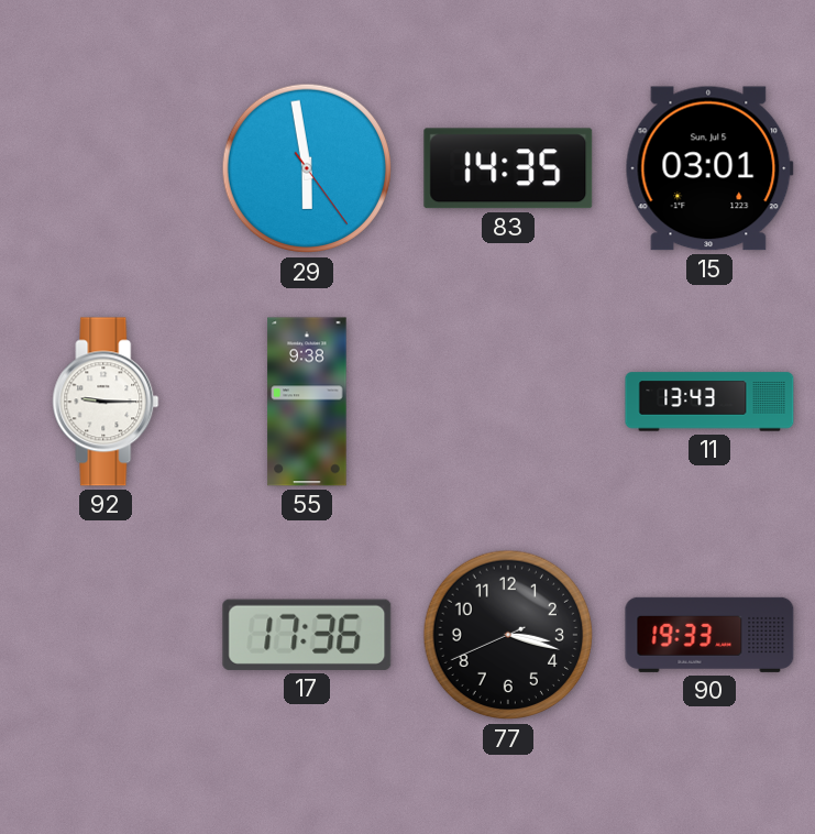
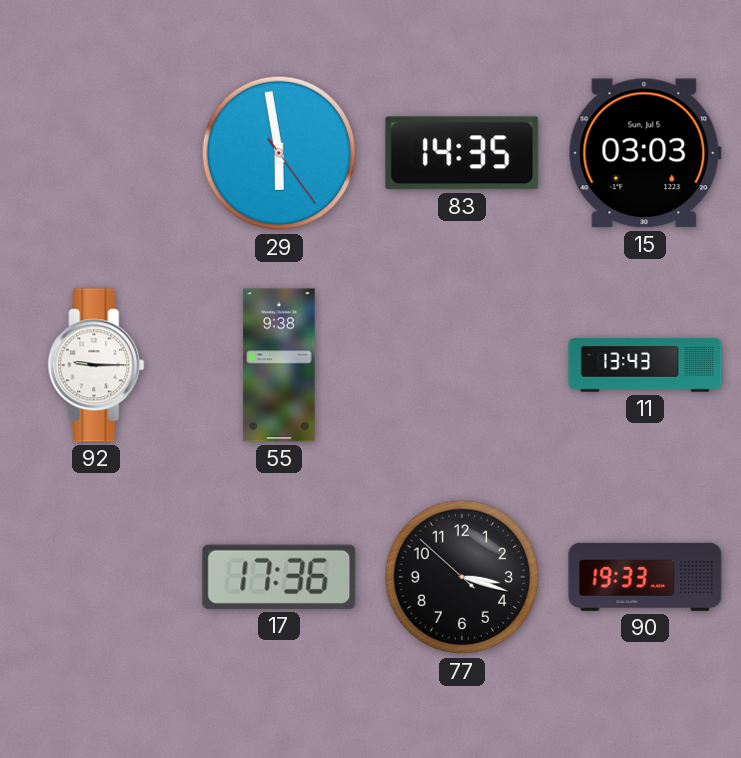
15: 03:01 -> 03:03
77: 3:17:41 -> 3:17:52
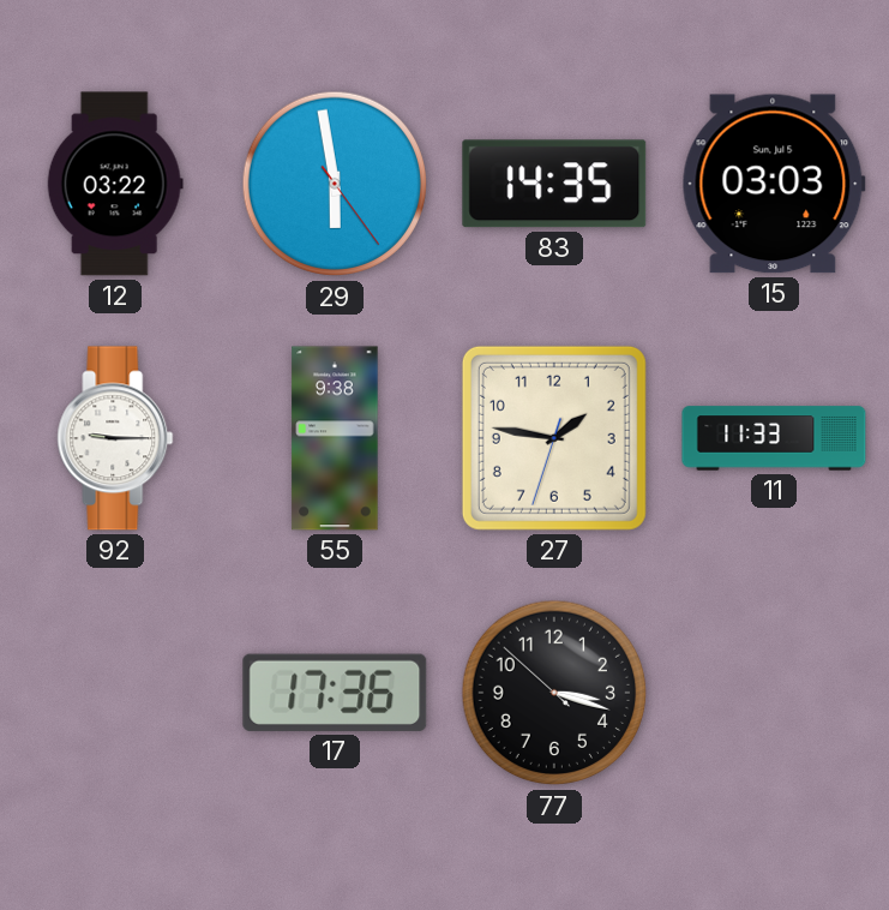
12: none -> 03:22
27: none -> 1:46
11: 13:43 -> 11:33
90: 19:33 -> none
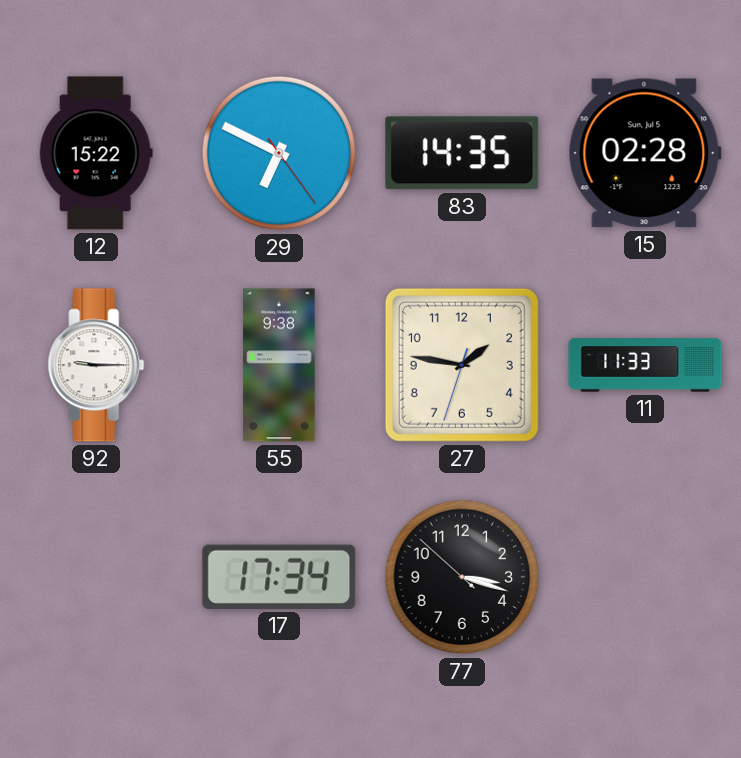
12: 03:22 -> 15:22
29: 5:58 -> 6:49
15: 03:03 -> 02:28
17: 17:36 -> 17:34
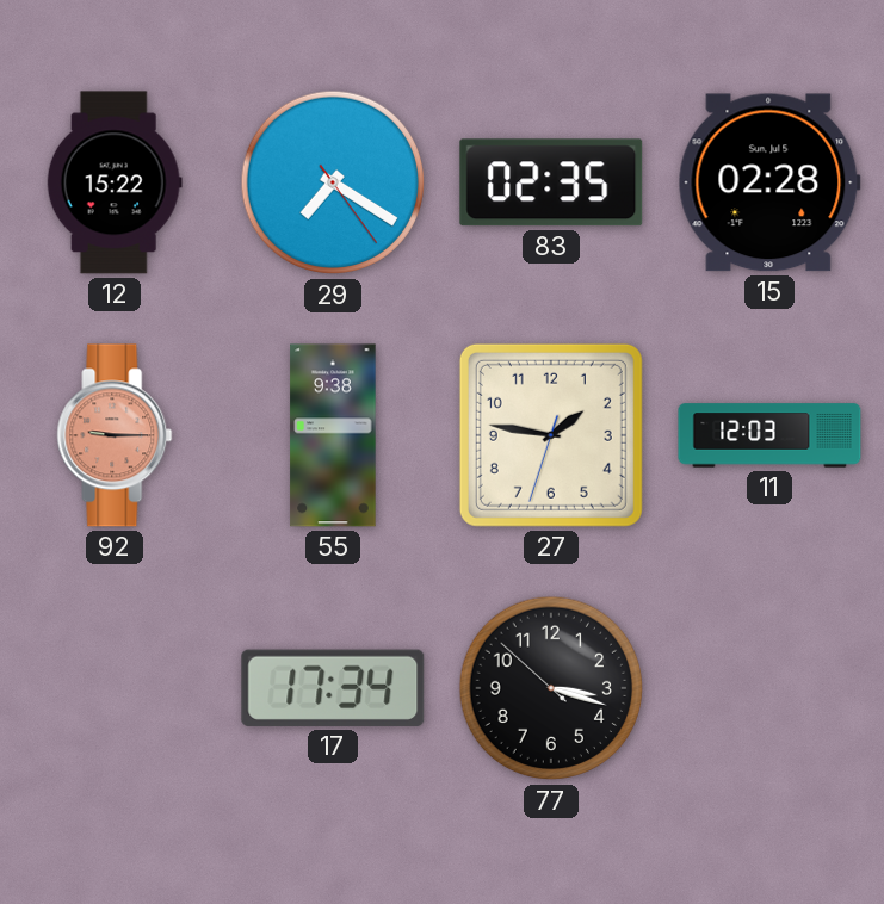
29: 6:49 -> 7:20
83: 14:35 -> 02:35
92 dial: white -> salmon
11: 11:33 -> 12:03
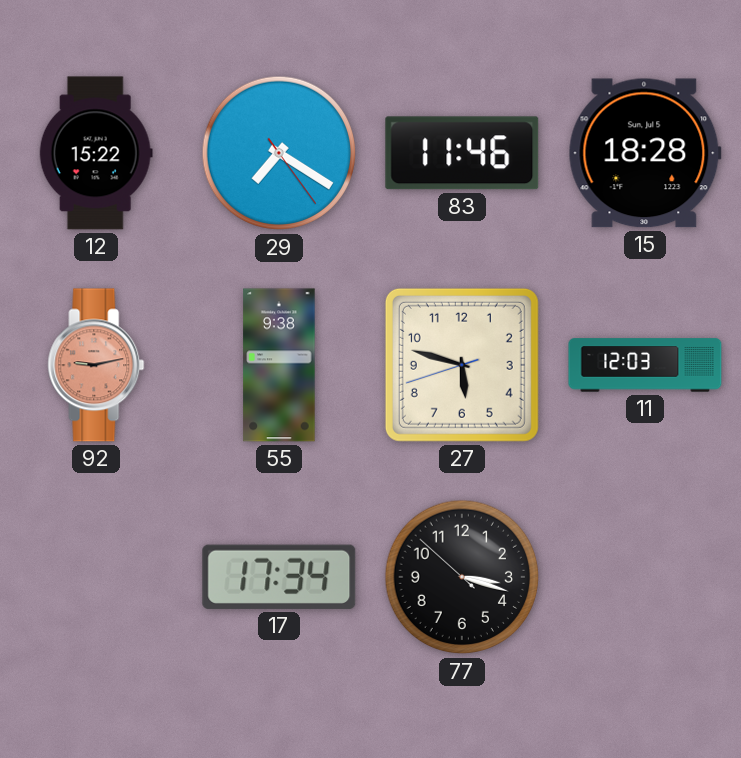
83: 02:35 -> 11:46
15: 02:28 -> 18:28
92: 9:15 -> 9:13
27: 1:46 -> 5:47
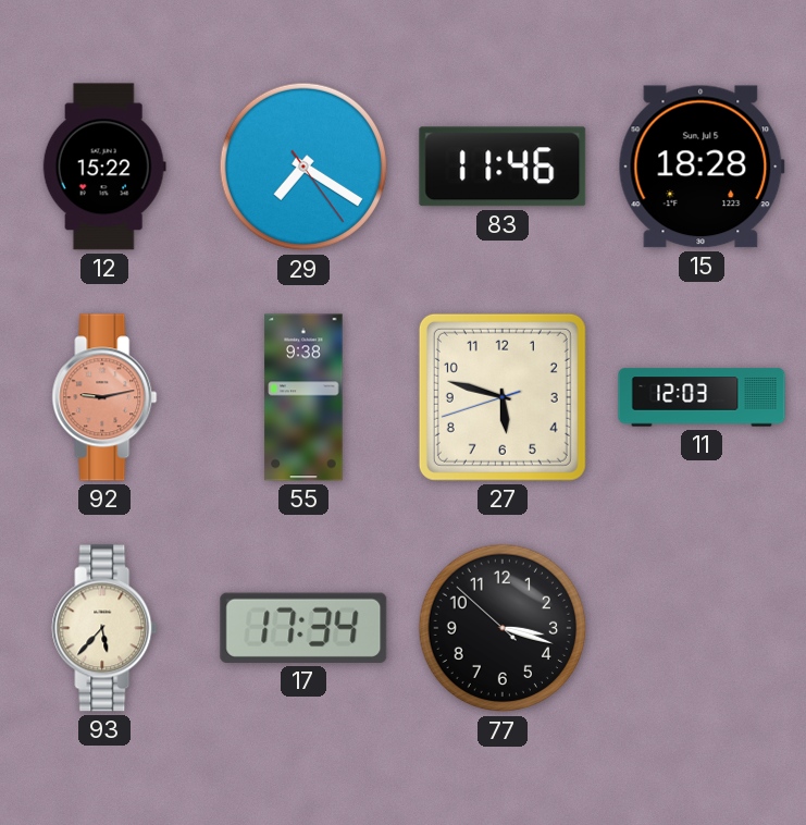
93: none -> 5:37
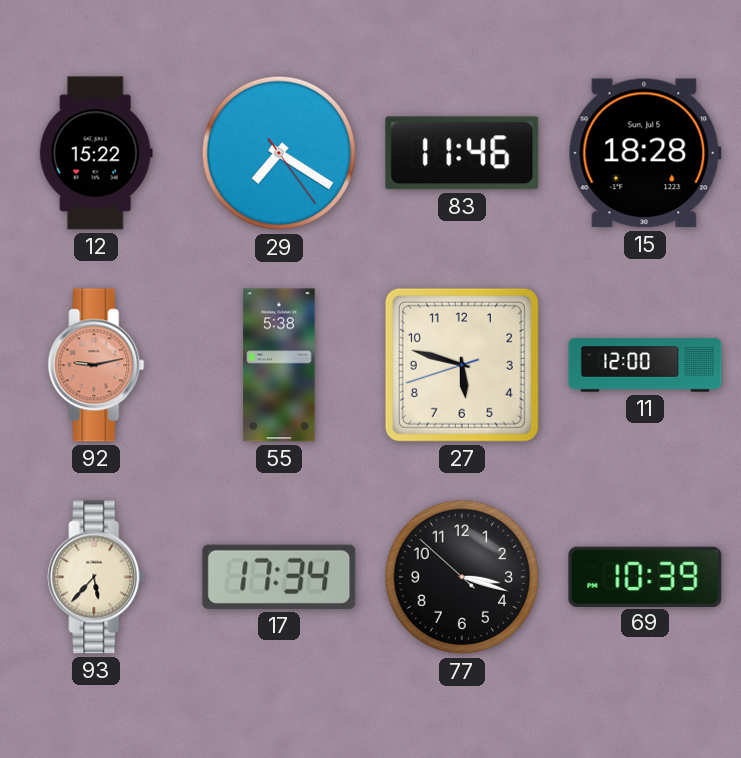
55: 9:38 -> 5:38
11: 12:03 -> 12:00
69: none -> 10:39
